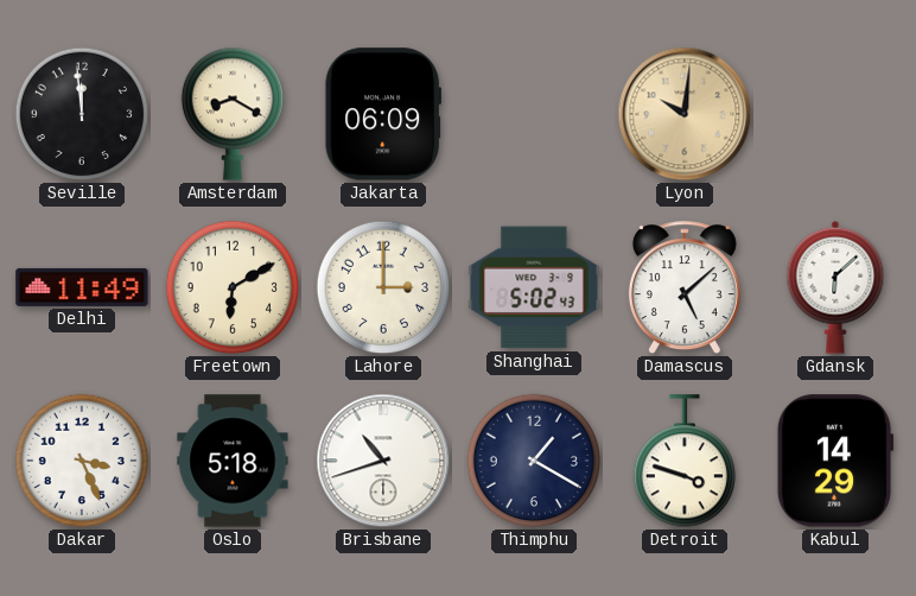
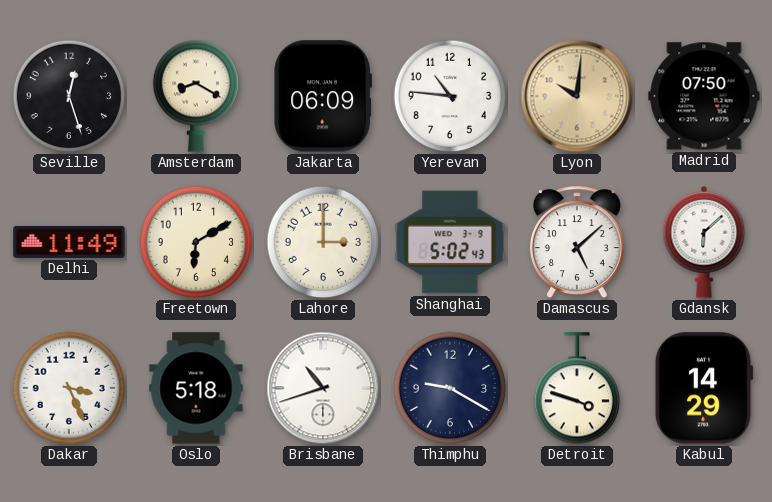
Seville: 11:59 -> 12:27
Yerevan: none -> 10:46
Madrid: none -> 07:50
Thimphu: 1:20 -> 9:20
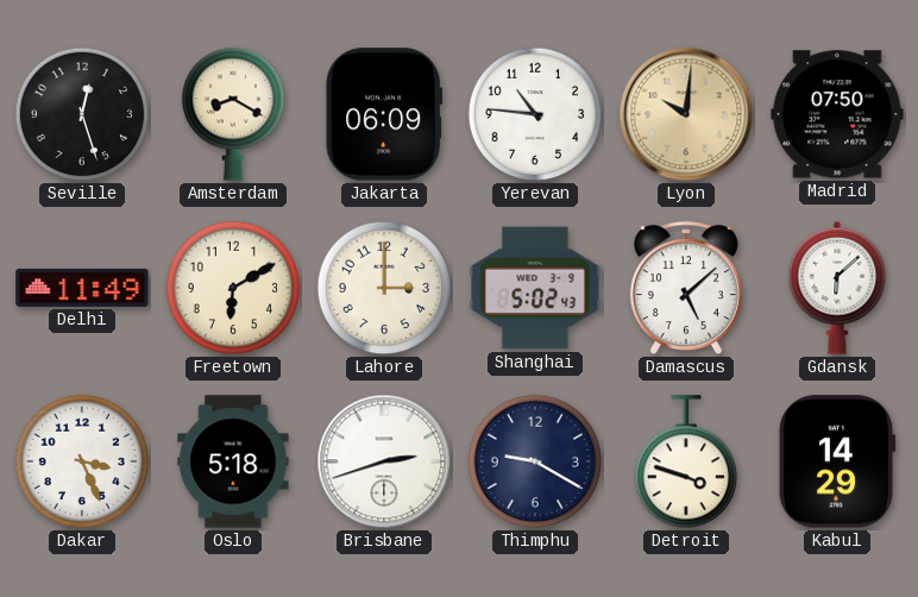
Brisbane: 10:42 -> 2:42
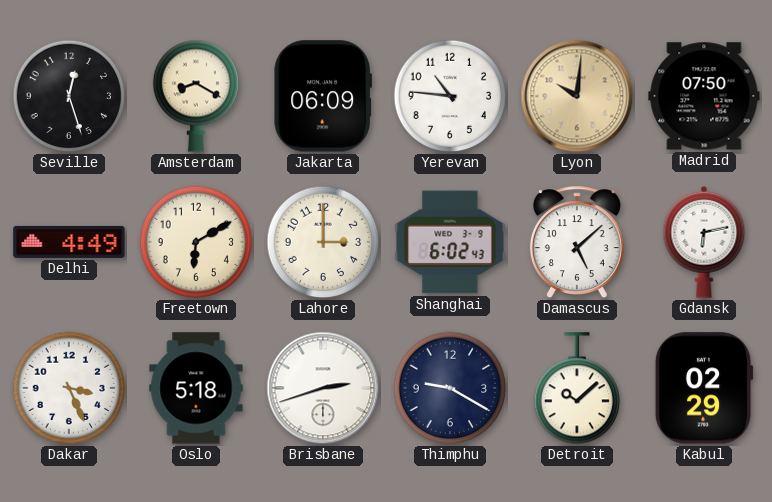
Delhi: 11:49 -> 4:49
Shanghai: 5:02 -> 6:02
Gdansk: 6:08 -> 6:13
Detroit: 3:48 -> 10:08
Kabul: 14:29 -> 02:29
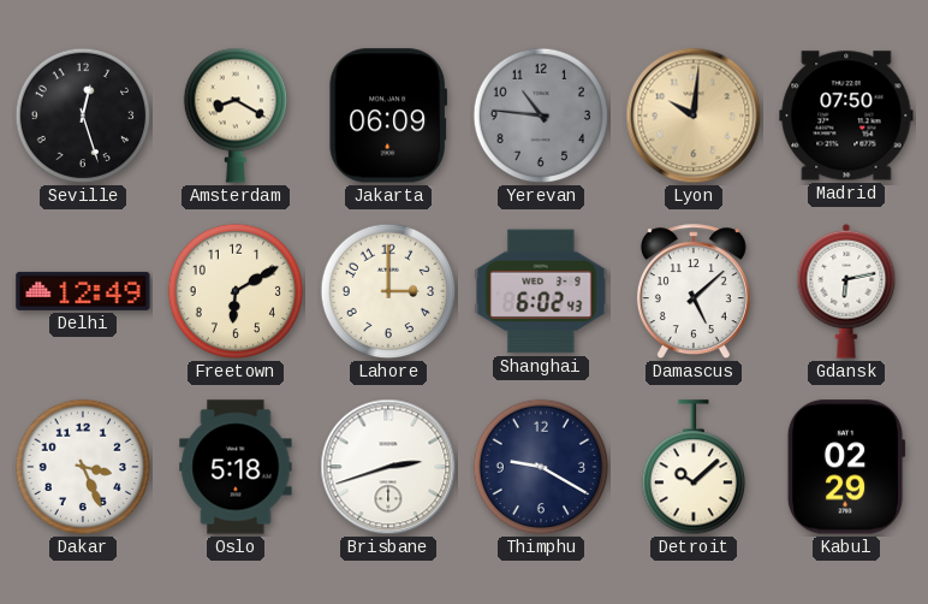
Yerevan dial: white -> grey
Delhi: 4:49 -> 12:49
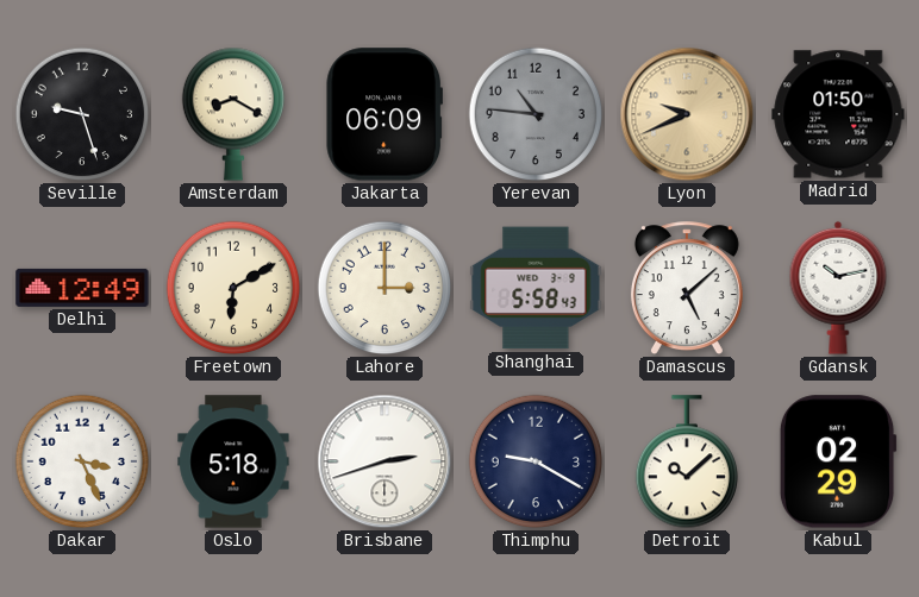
Seville: 12:27 -> 9:27
Lyon: 10:01 -> 9:41
Madrid: 07:50 -> 01:50
Shanghai: 6:02 -> 5:58
Gdansk: 6:13 -> 10:13
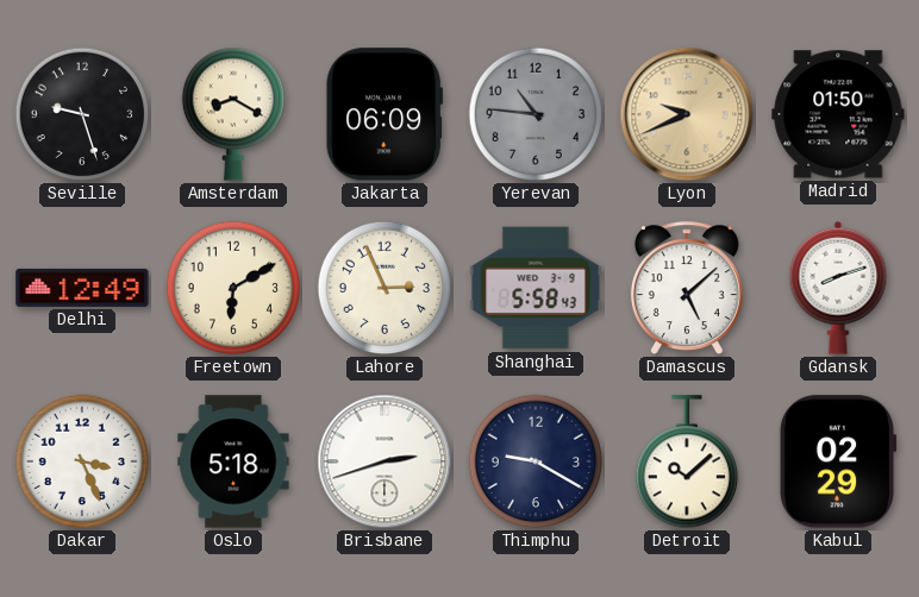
Lahore: 3:00 -> 2:56
Gdansk: 10:13 -> 8:12
